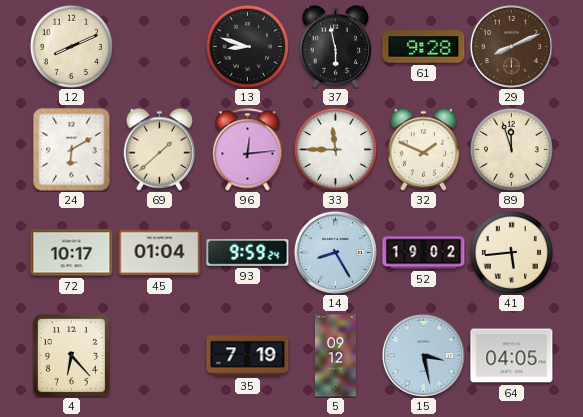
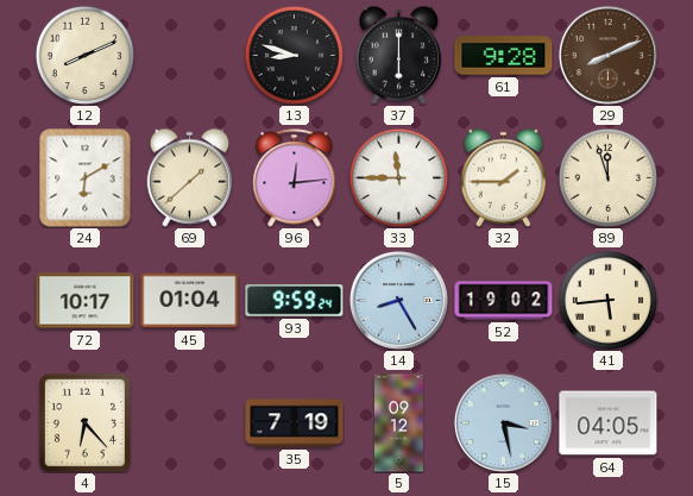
37: 5:58 -> 6:00
32: 1:49 -> 1:45
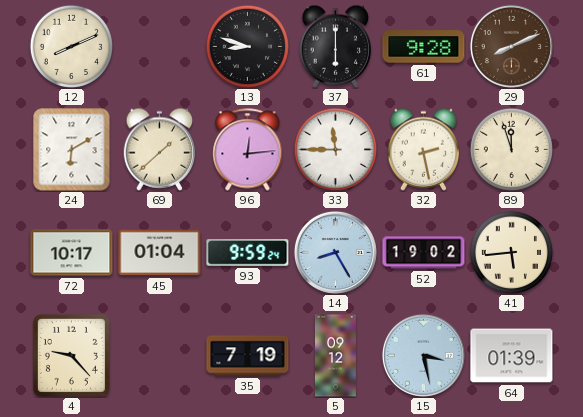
32: 1:45 -> 2:28
4: 6:23 -> 9:23
64: 04:05 -> 01:39
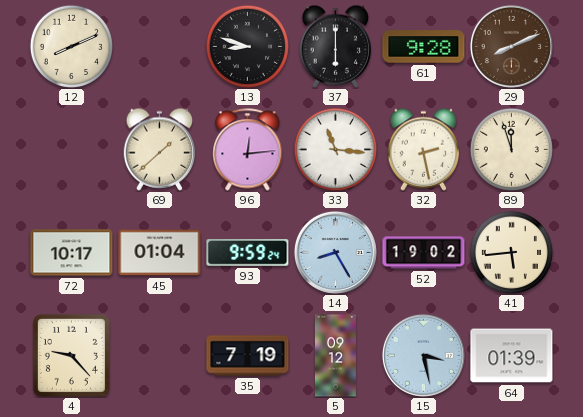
24: 6:10 -> none
33: 11:45 -> 11:16
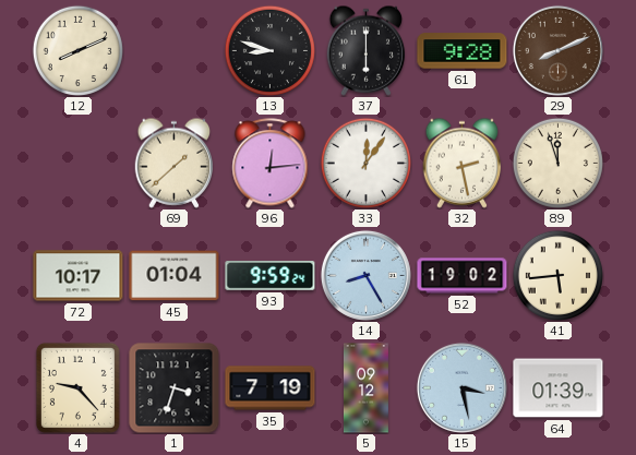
33: 11:16 -> 12:06
1: none -> 3:33
